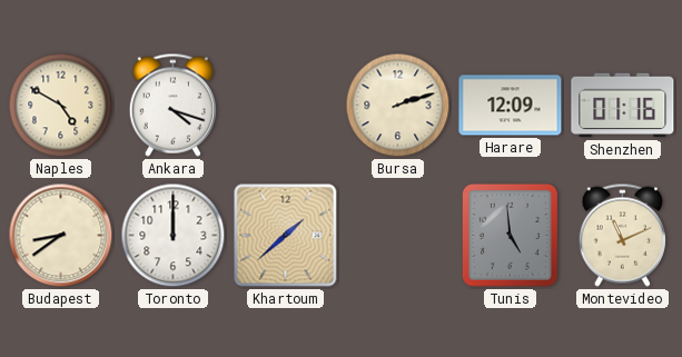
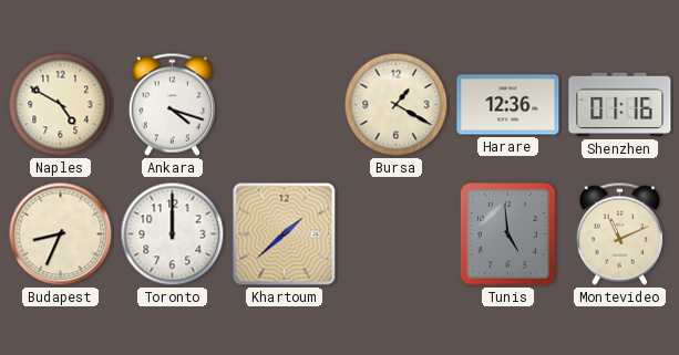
Bursa: 2:12 -> 1:20
Harare: 12:09 -> 12:36
Budapest: 8:39 -> 8:34
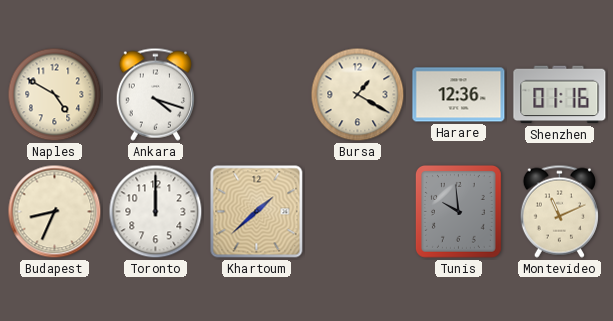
Tunis: 4:59 -> 9:59
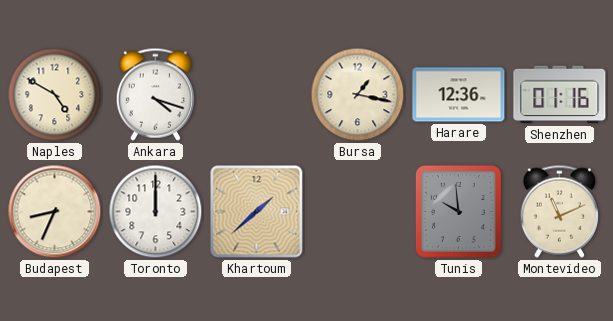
Bursa: 1:20 -> 1:17
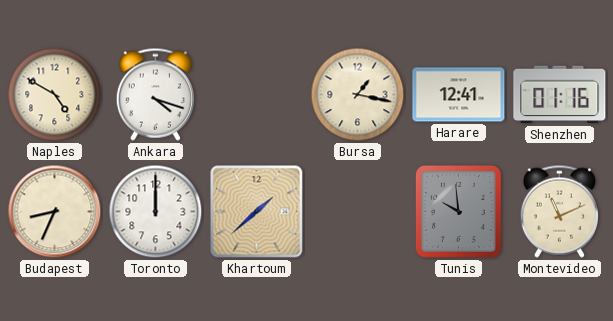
Harare: 12:36 -> 12:41
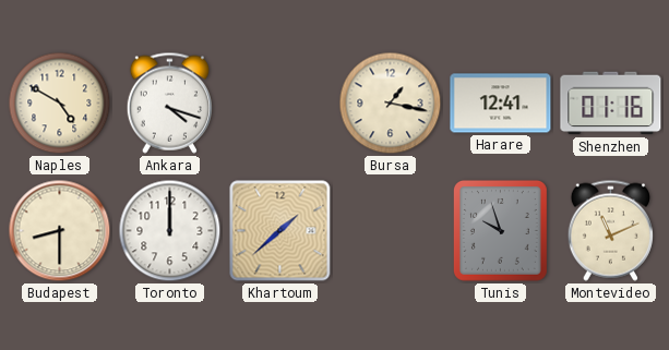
Budapest: 8:34 -> 8:30
Tunis: 9:59 -> 9:57
